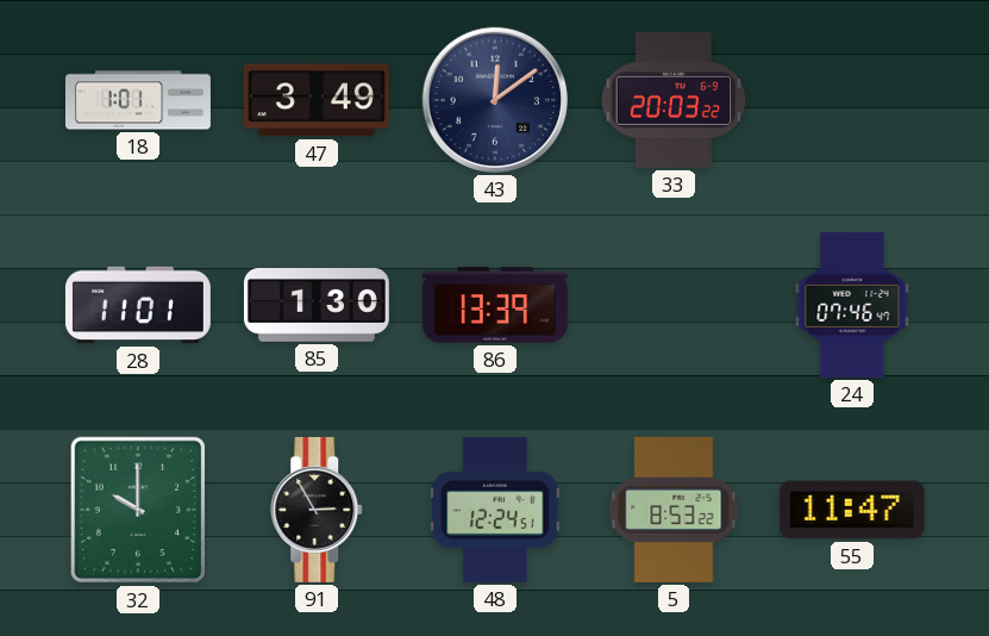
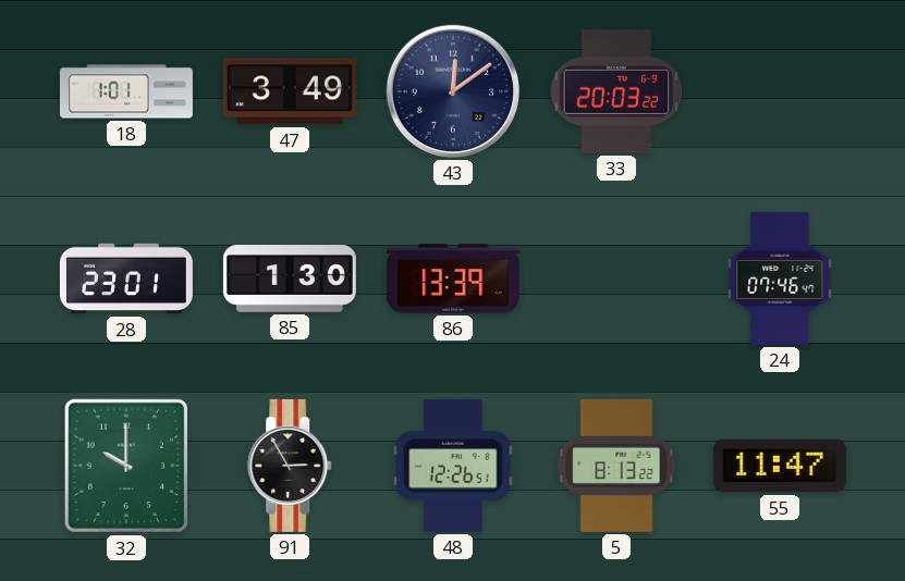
28: 11:01 -> 23:01
48: 12:24 -> 12:26
5: 8:53 -> 8:13
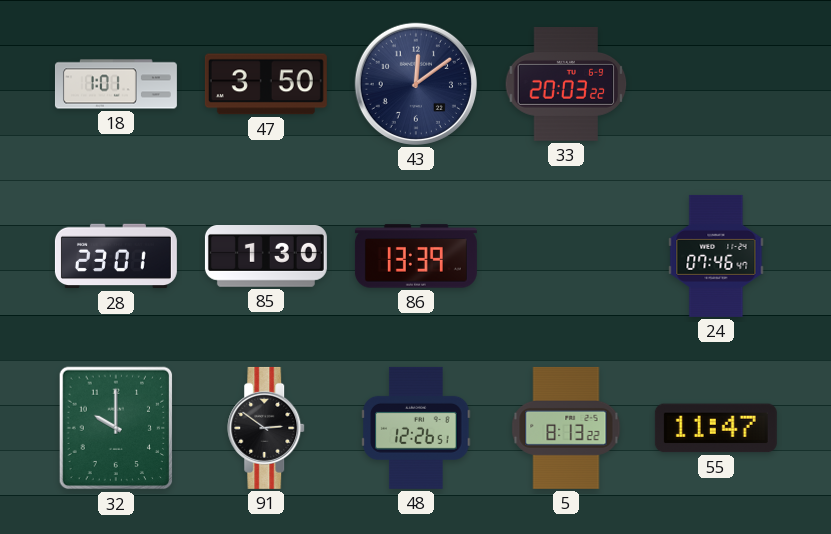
47: 3:49 -> 3:50
91: 2:55 -> 2:51
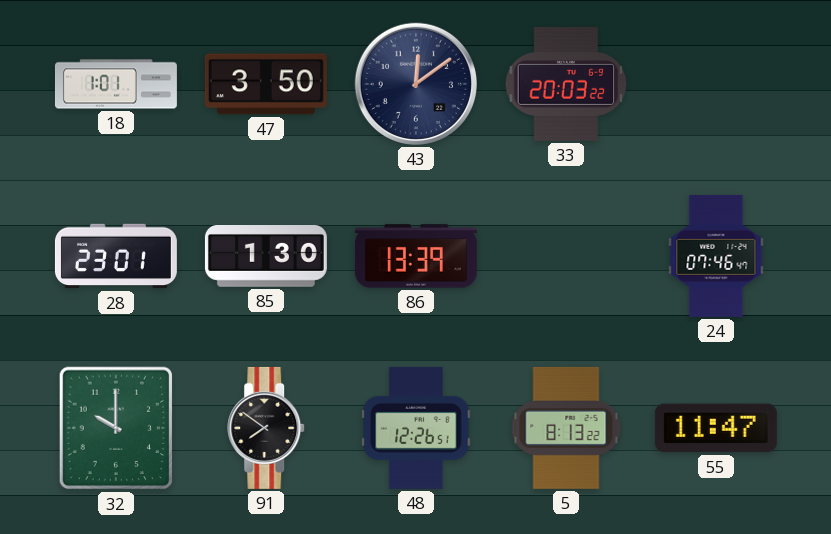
91: 2:51 -> 7:51
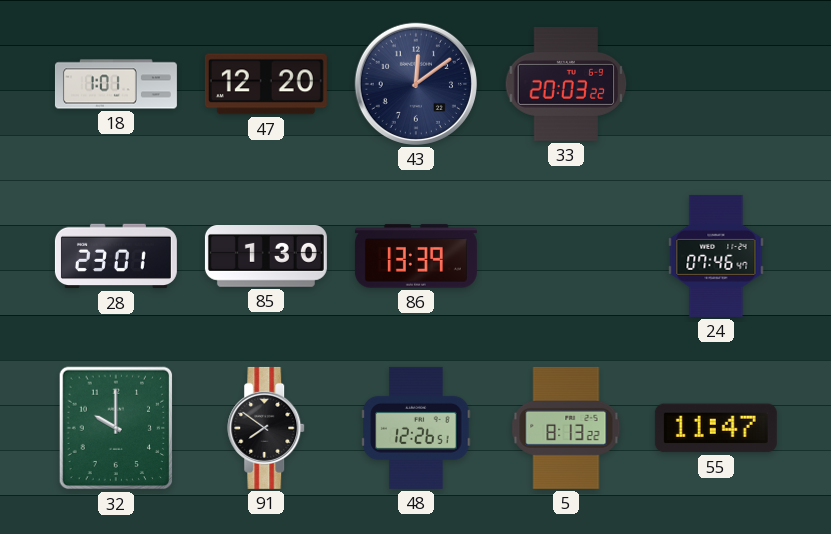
47: 3:50 -> 12:20
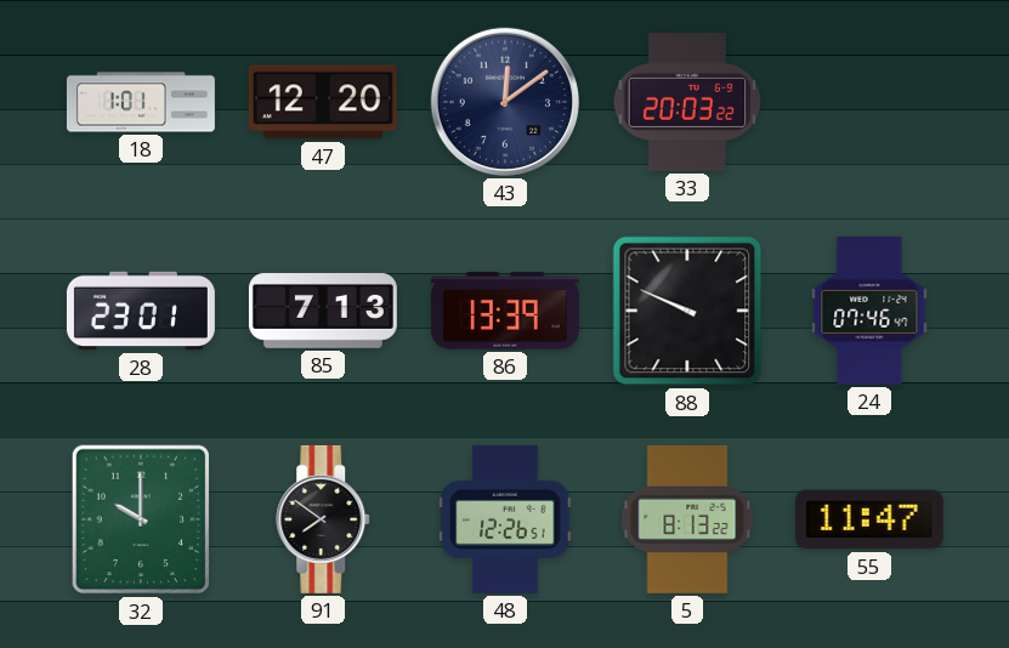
85: 1:30 -> 7:13
88: none -> 9:49
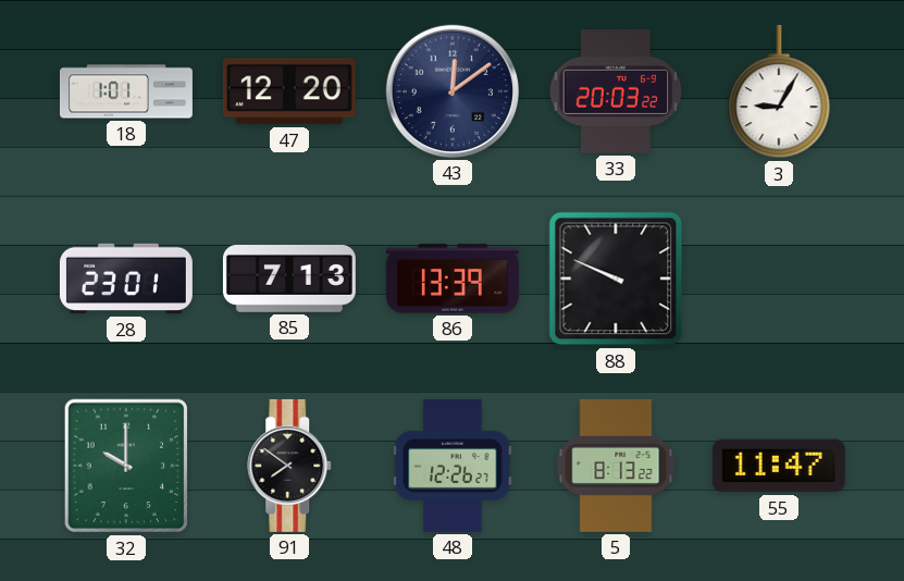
3: none -> 9:05
24: 07:46 -> none
48: 12:26:51 -> 12:26:27
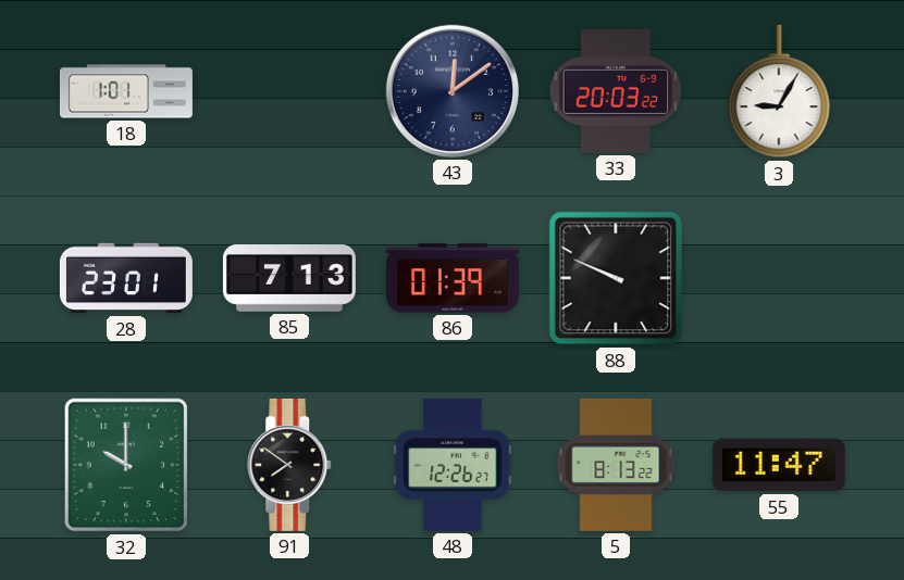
47: 12:20 -> none
86: 13:39 -> 01:39
